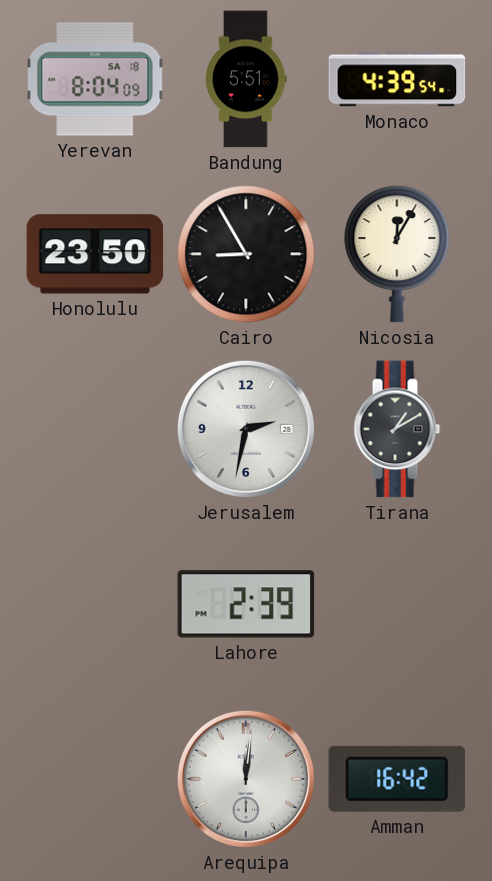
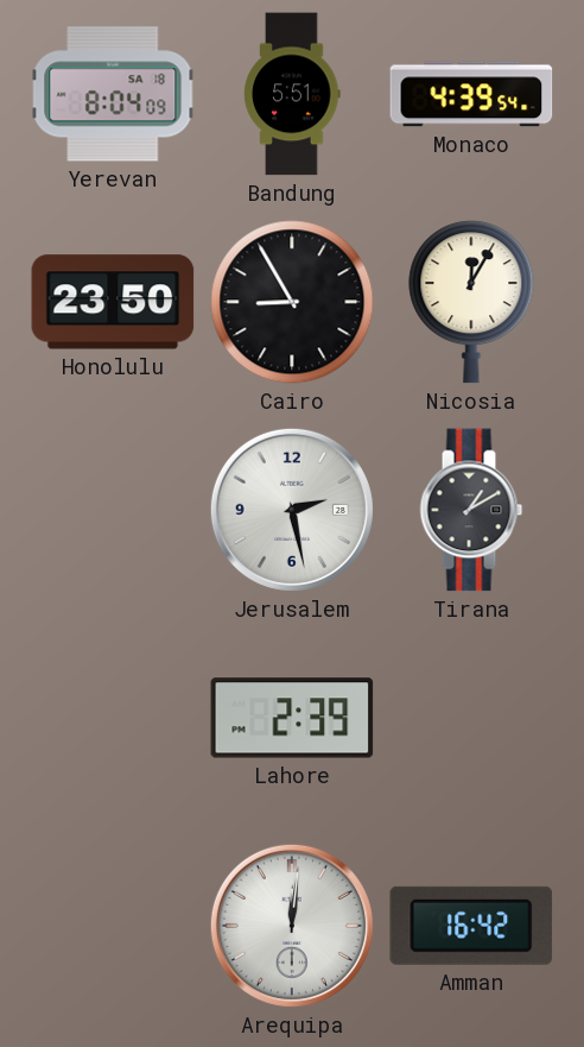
Jerusalem: 2:32 -> 2:28
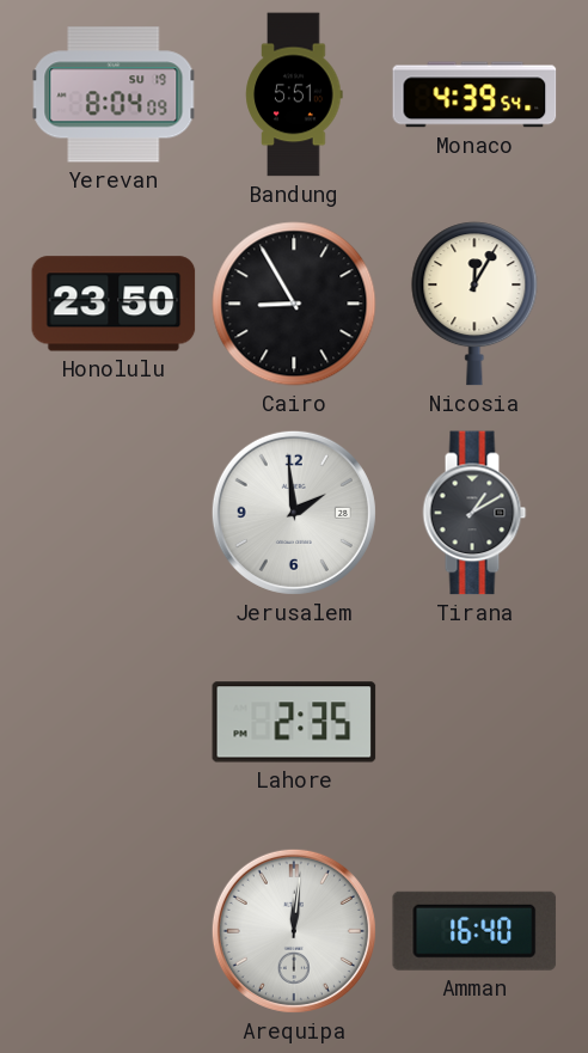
Yerevan date: SA 18 -> SU 19
Jerusalem: 2:28 -> 1:59
Lahore: 2:39 -> 2:35
Amman: 16:42 -> 16:40
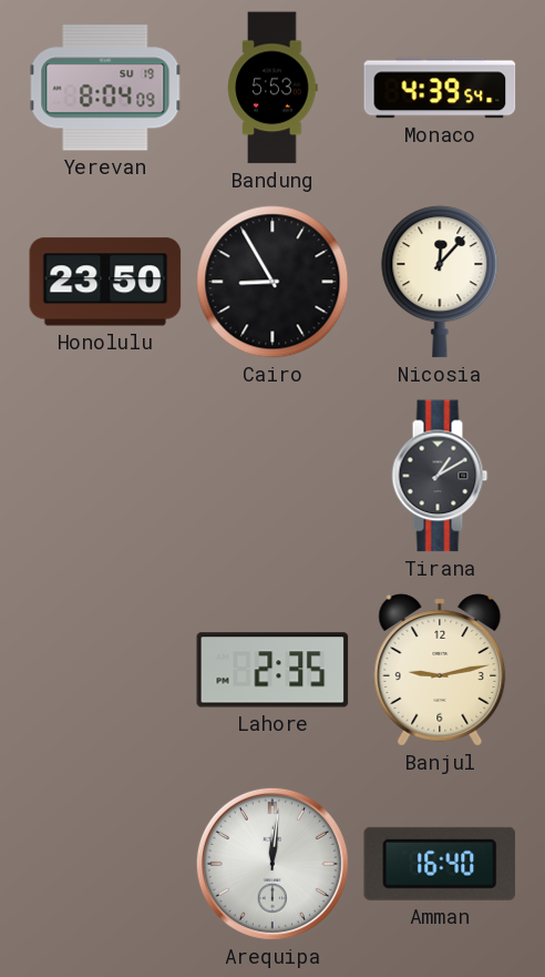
Bandung: 5:51 -> 5:53
Nicosia: 12:05 -> 12:07
Jerusalem: 1:59 -> none
Banjul: none -> 9:13
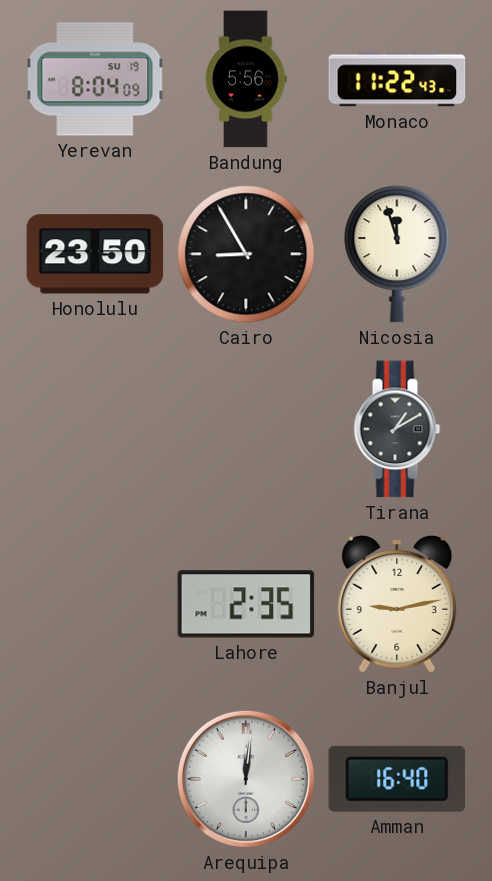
Bandung: 5:53 -> 5:56
Monaco: 4:39 -> 11:22
Nicosia: 12:07 -> 11:57
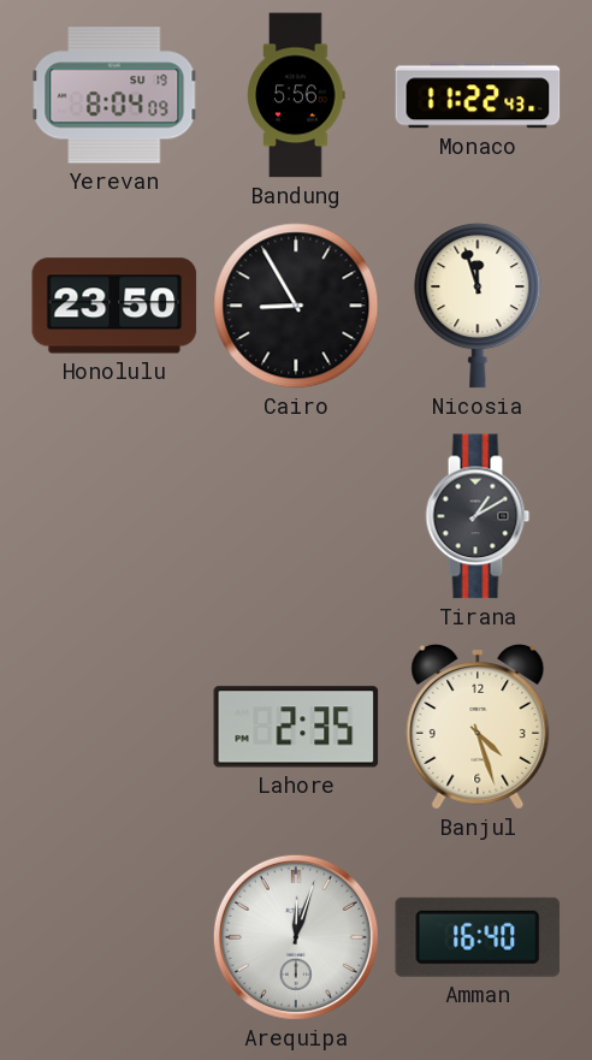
Banjul: 9:13 -> 4:27
Arequipa: 12:01 -> 12:03
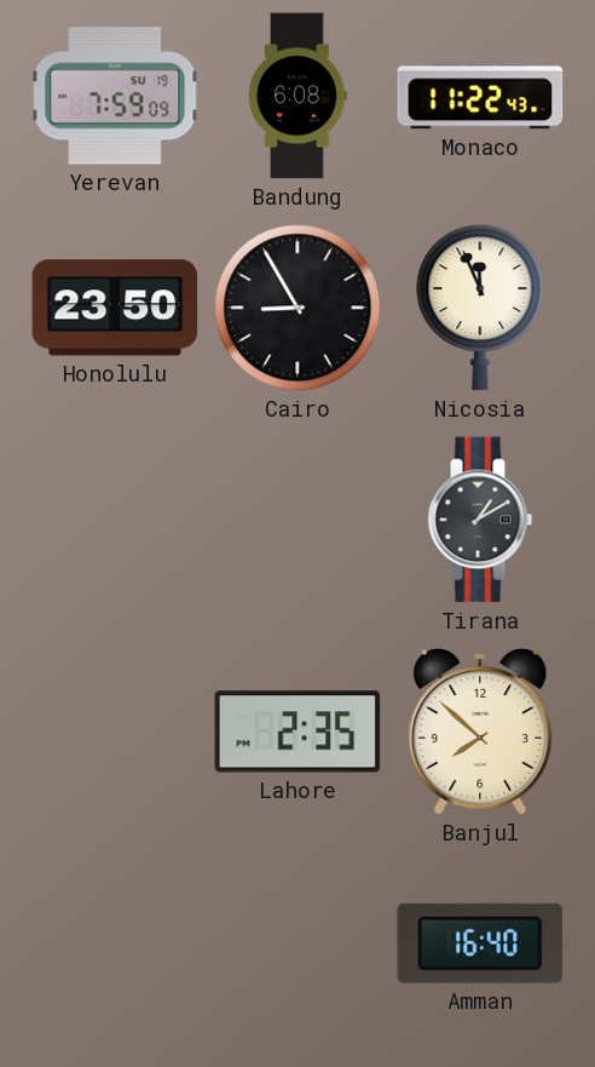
Yerevan: 8:04 -> 7:59
Bandung: 5:56 -> 6:08
Nicosia: 11:57 -> 11:56
Banjul: 4:27 -> 7:52
Arequipa: 12:03 -> none
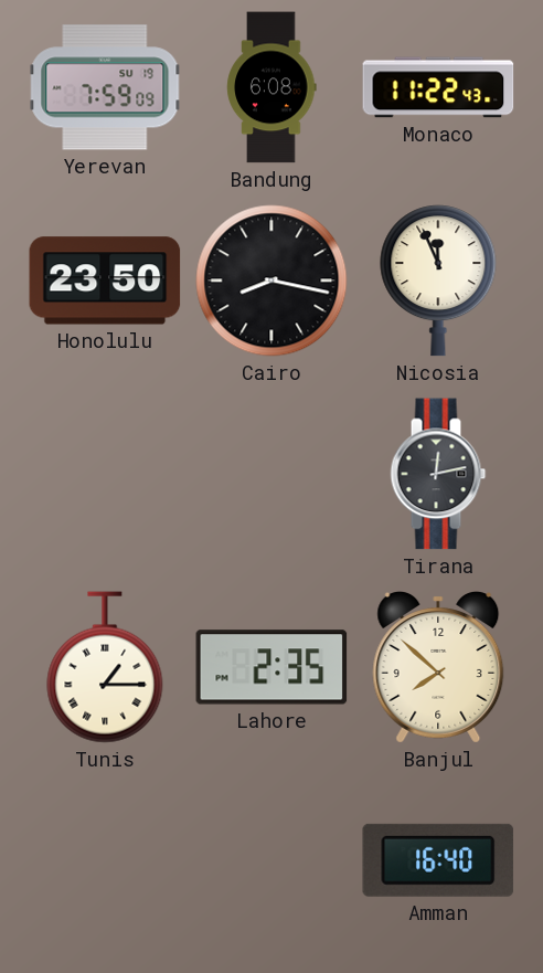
Cairo: 8:55 -> 8:17
Tirana: 1:10 -> 12:13
Tunis: none -> 1:15
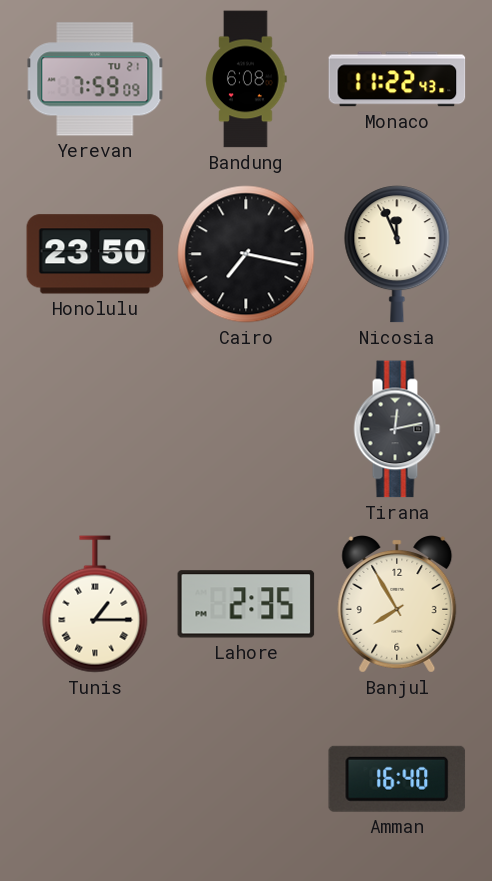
Yerevan date: SU 19 -> TU 21
Cairo: 8:17 -> 7:17
Banjul: 7:52 -> 7:55
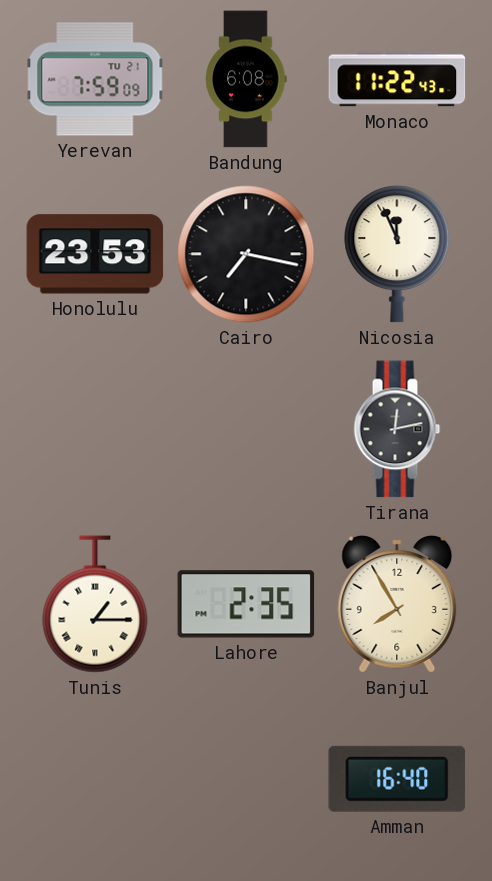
Honolulu: 23:50 -> 23:53
